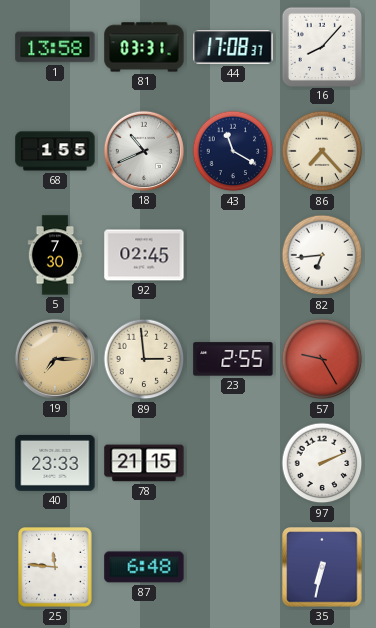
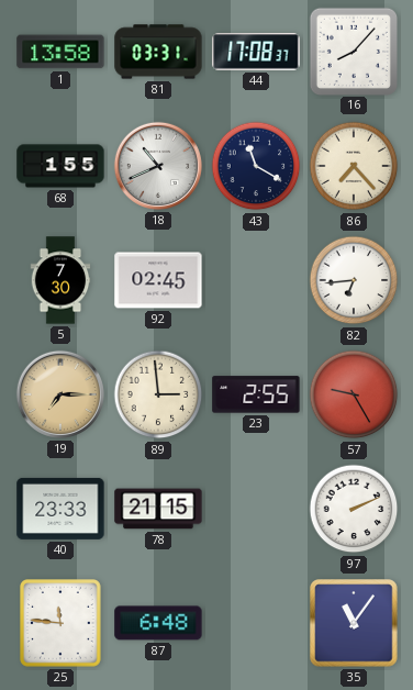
35: 6:32 -> 11:06
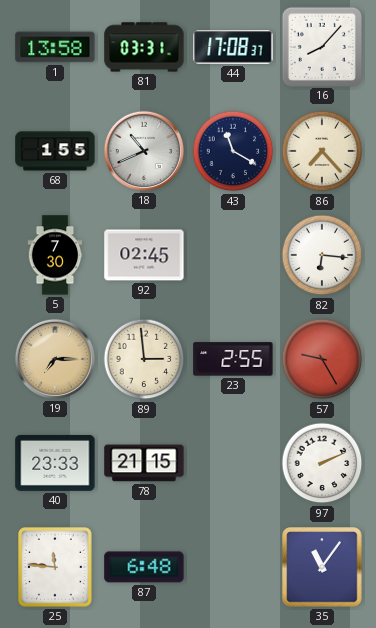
82: 6:44 -> 6:16
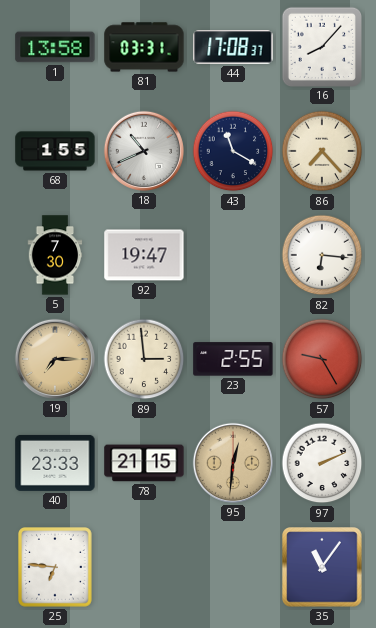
92: 02:45 -> 19:47
95: none -> 12:31
25: 11:46 -> 6:46
87: 6:48 -> none
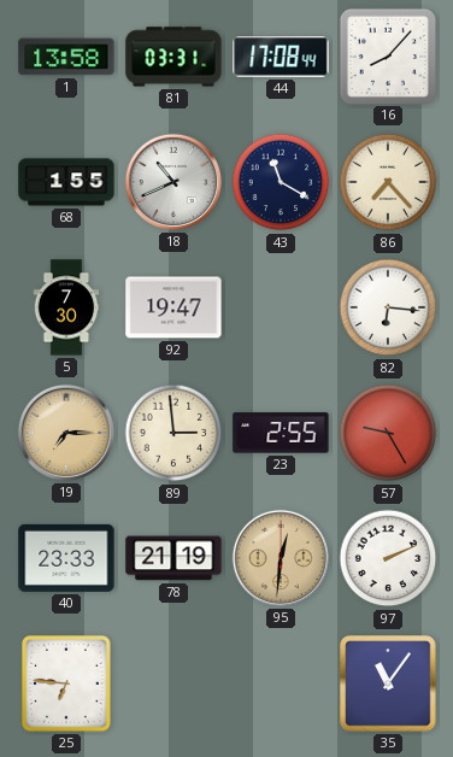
44: 17:08:37 -> 17:08:44
78: 21:15 -> 21:19
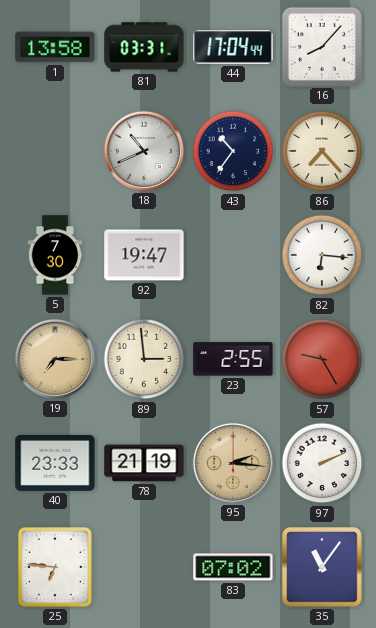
44: 17:08 -> 17:04
68: 1:55 -> none
43: 11:20 -> 10:36
95: 12:31 -> 2:16
83: none -> 07:02
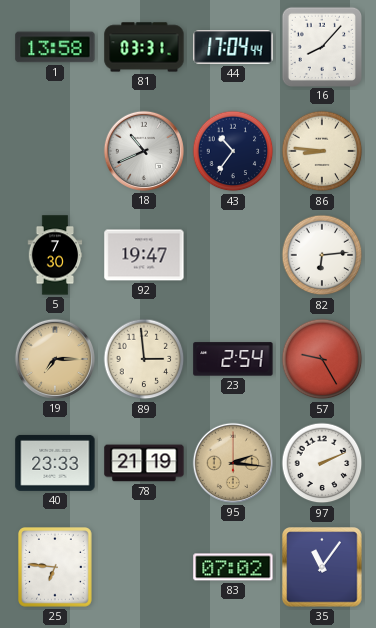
86: 7:23 -> 8:46
82: 6:16 -> 6:14
23: 2:55 -> 2:54
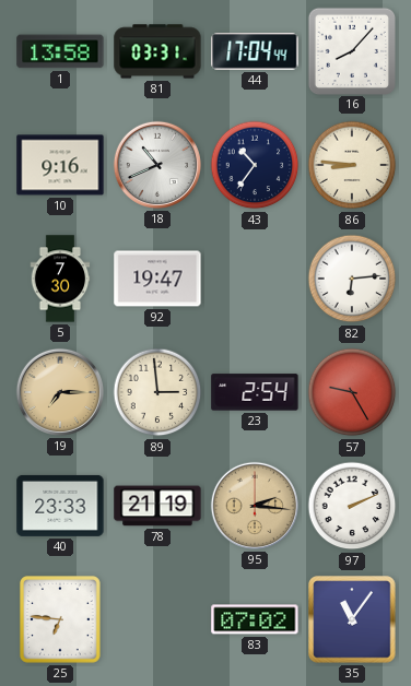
10: none -> 9:16
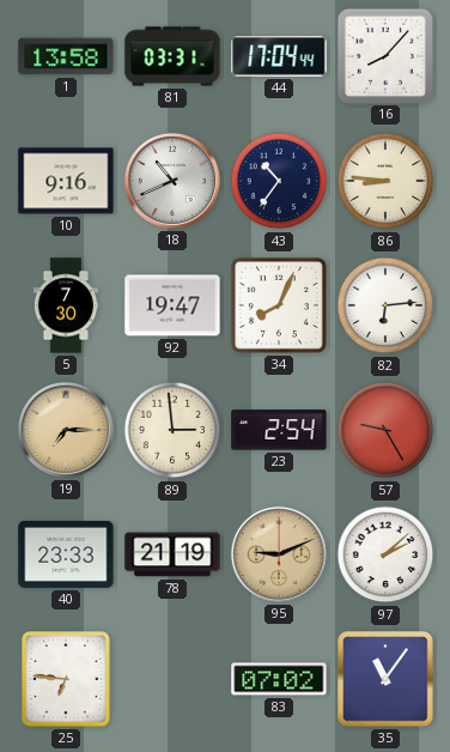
34: none -> 8:04
95: 2:16 -> 9:11
97: 2:11 -> 2:08
